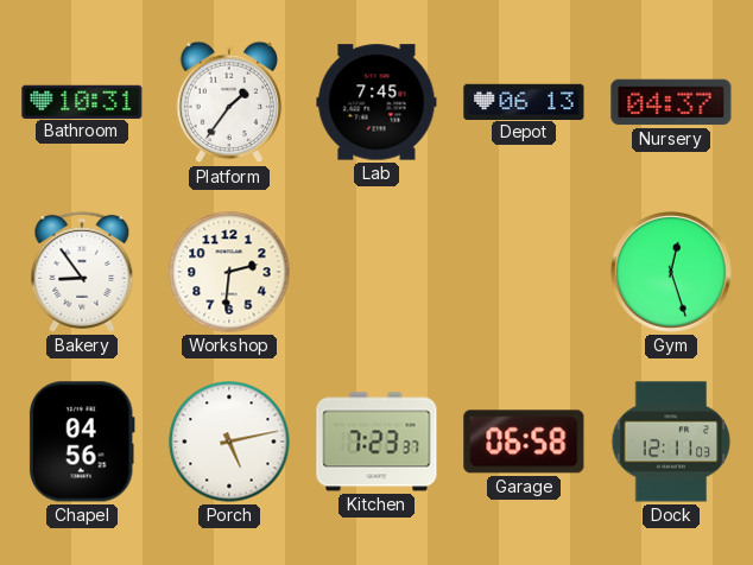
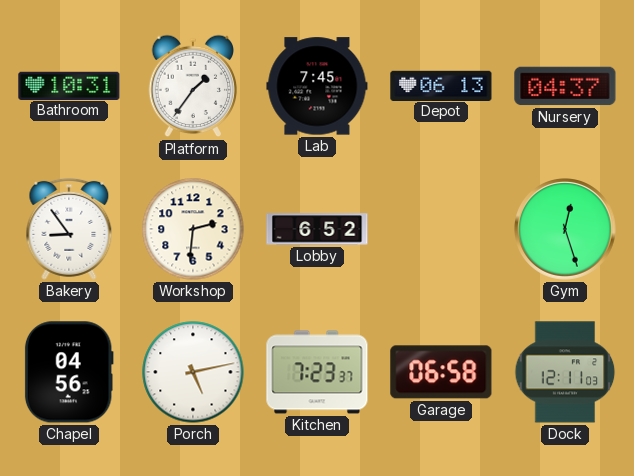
Lobby: none -> 6:52
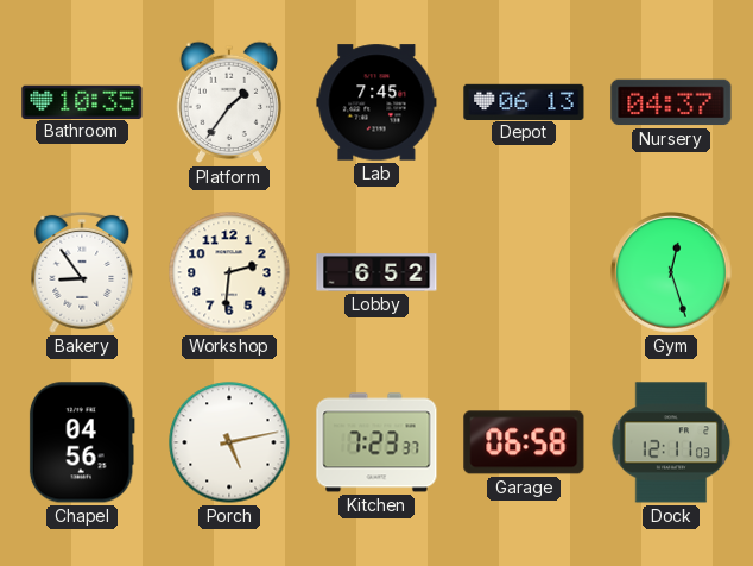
Bathroom: 10:31 -> 10:35
